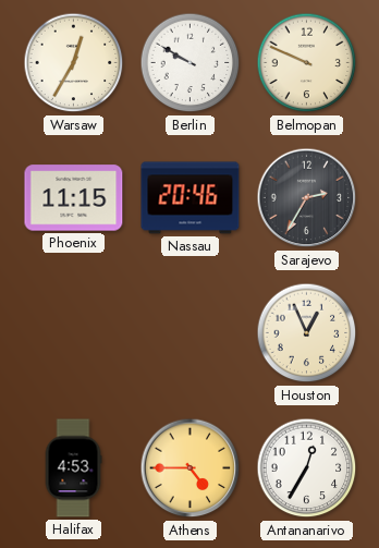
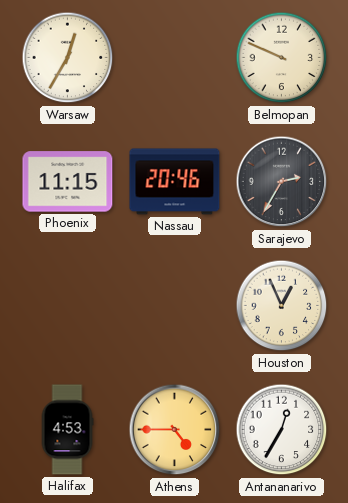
Berlin: 9:50 -> none
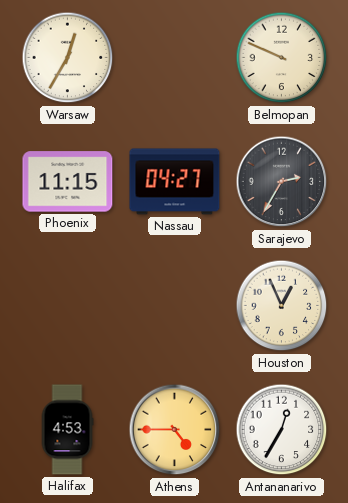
Nassau: 20:46 -> 04:27
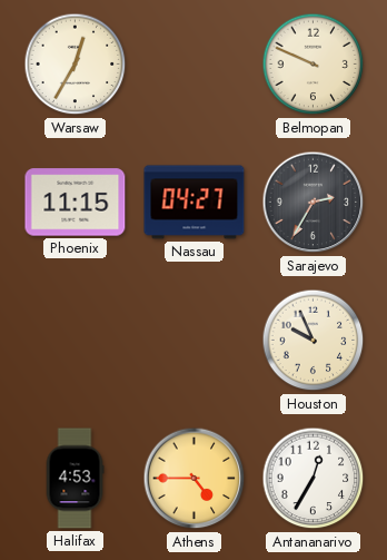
Houston: 12:56 -> 9:56
